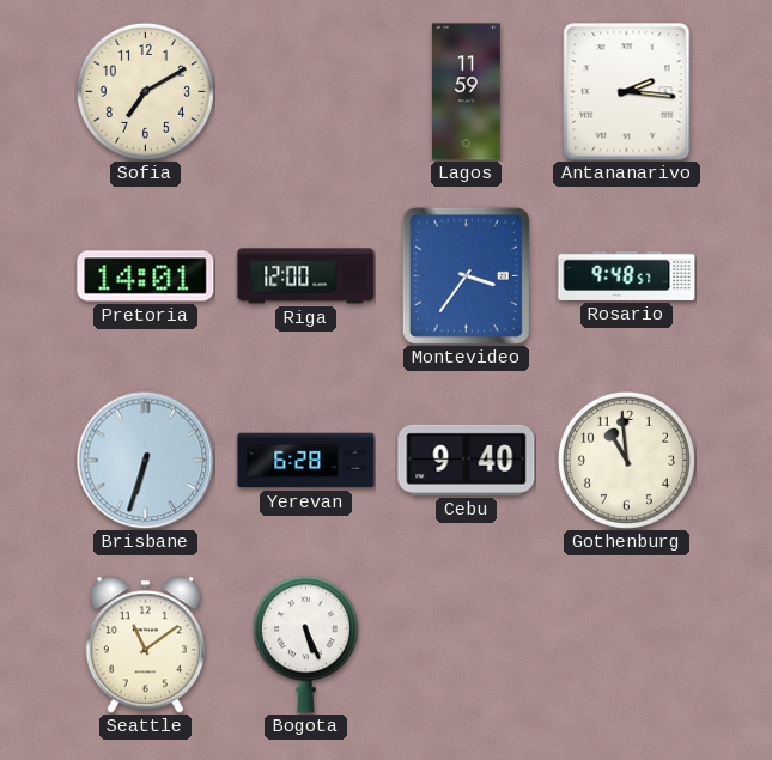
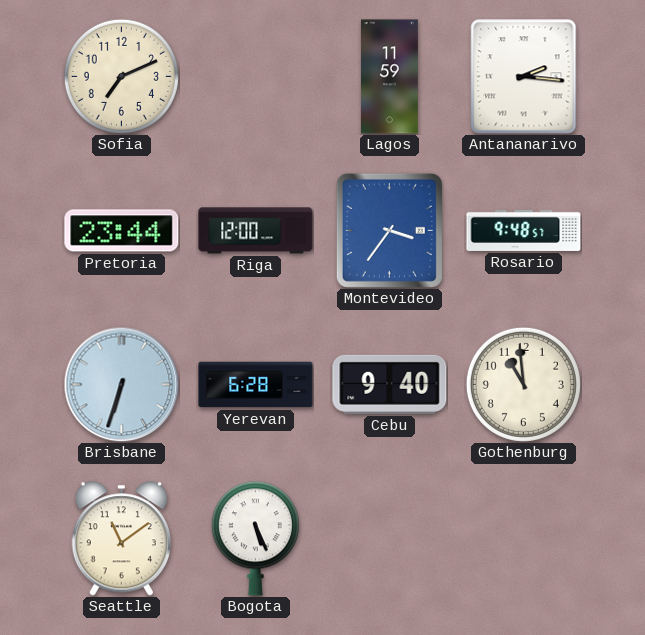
Sofia: 7:10 -> 7:11
Pretoria: 14:01 -> 23:44
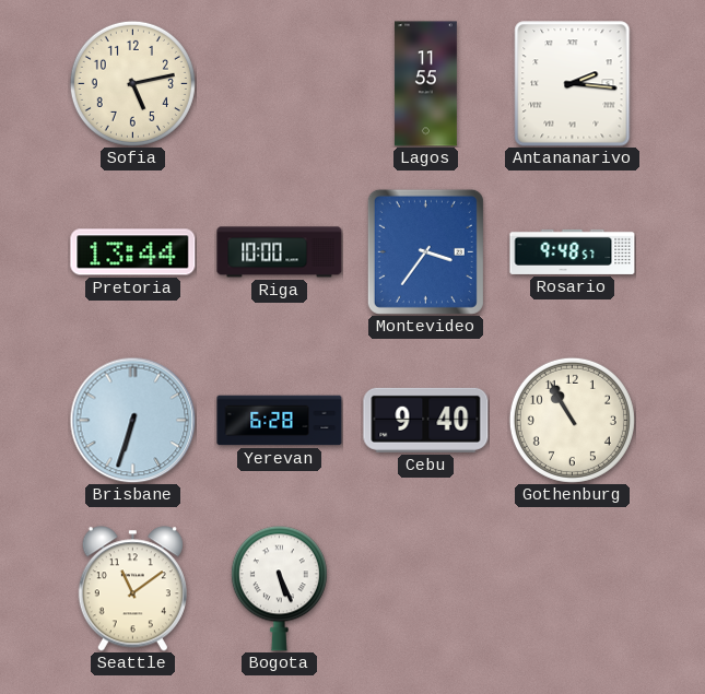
Sofia: 7:11 -> 5:13
Lagos: 11:59 -> 11:55
Pretoria: 23:44 -> 13:44
Riga: 12:00 -> 10:00
Gothenburg: 10:59 -> 10:55
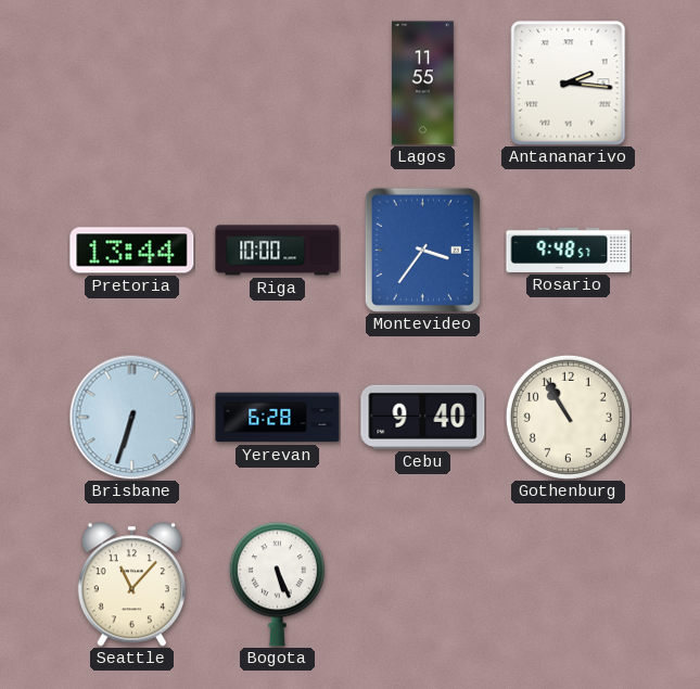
Sofia: 5:13 -> none
Seattle: 11:09 -> 11:07
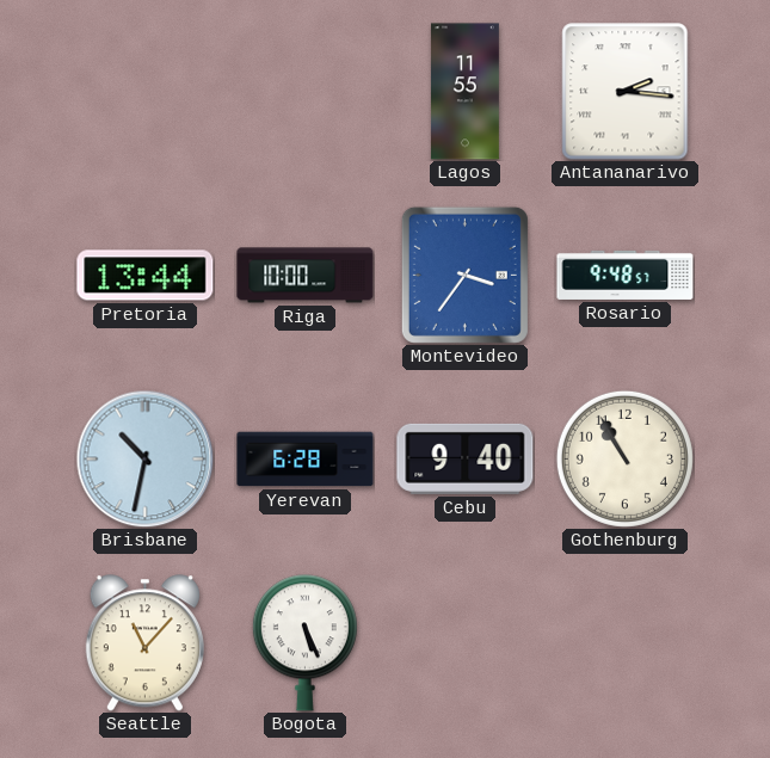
Brisbane: 6:33 -> 10:32
